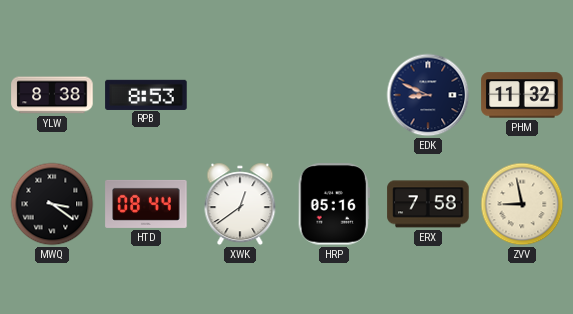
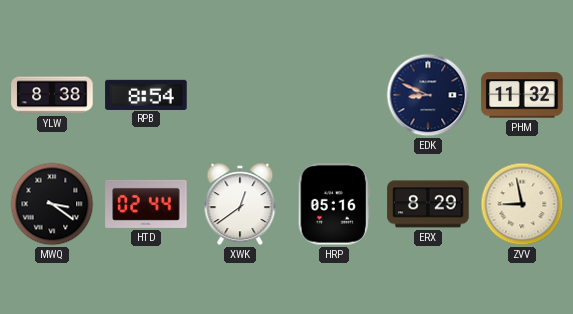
RPB: 8:53 -> 8:54
HTD: 08:44 -> 02:44
ERX: 7:58 -> 8:29
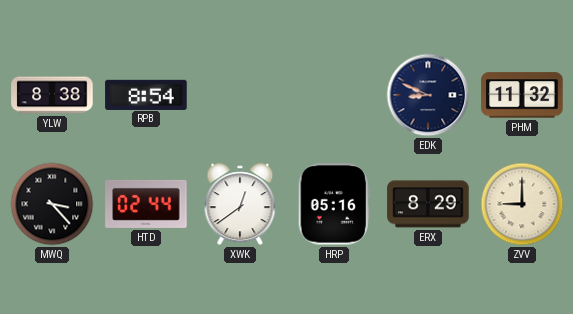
MWQ: 3:21 -> 3:23
ZVV: 8:58 -> 9:00
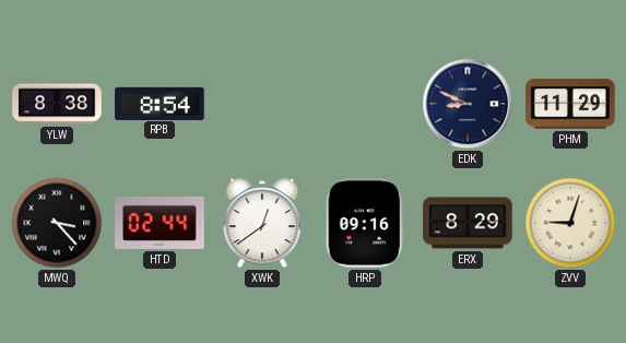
PHM: 11:32 -> 11:29
HRP: 05:16 -> 09:16
ZVV: 9:00 -> 9:03
